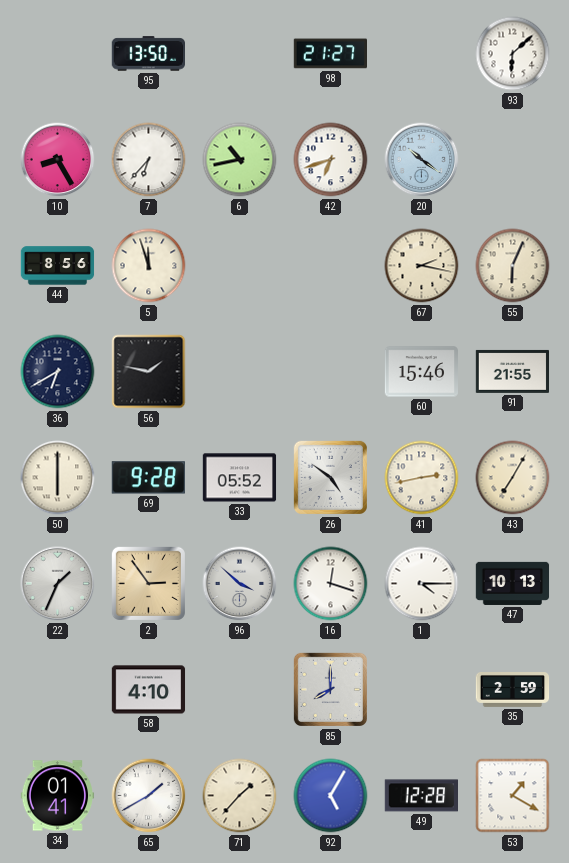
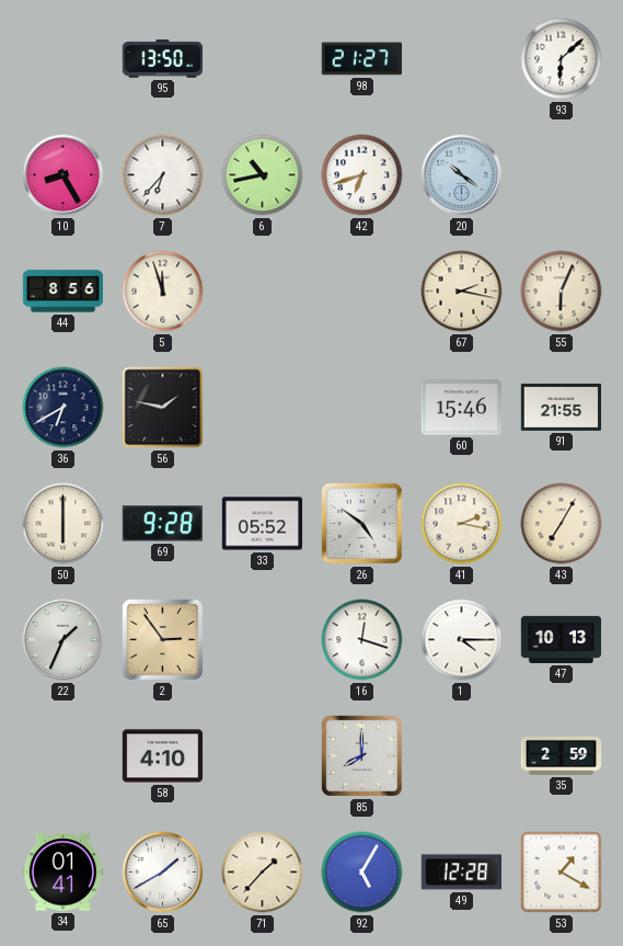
41: 2:43 -> 2:17
96: 3:52 -> none
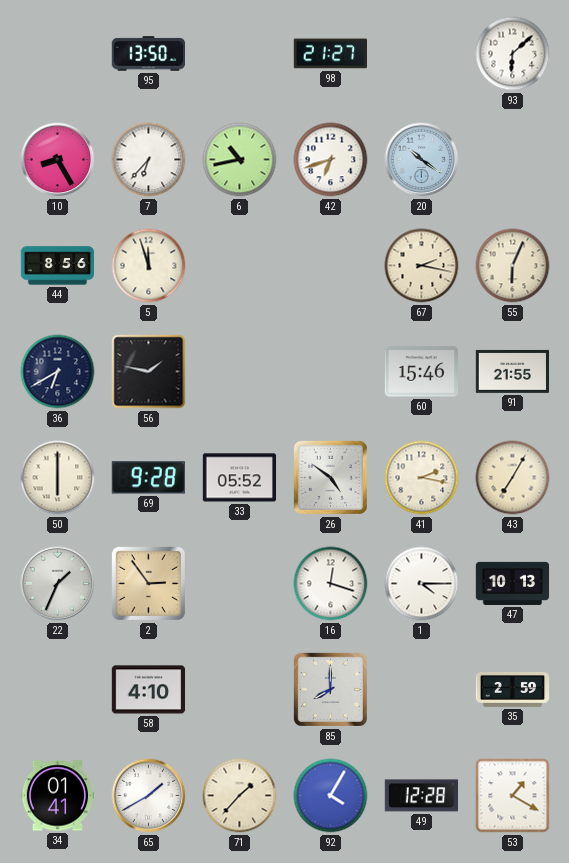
92: 5:05 -> 4:05
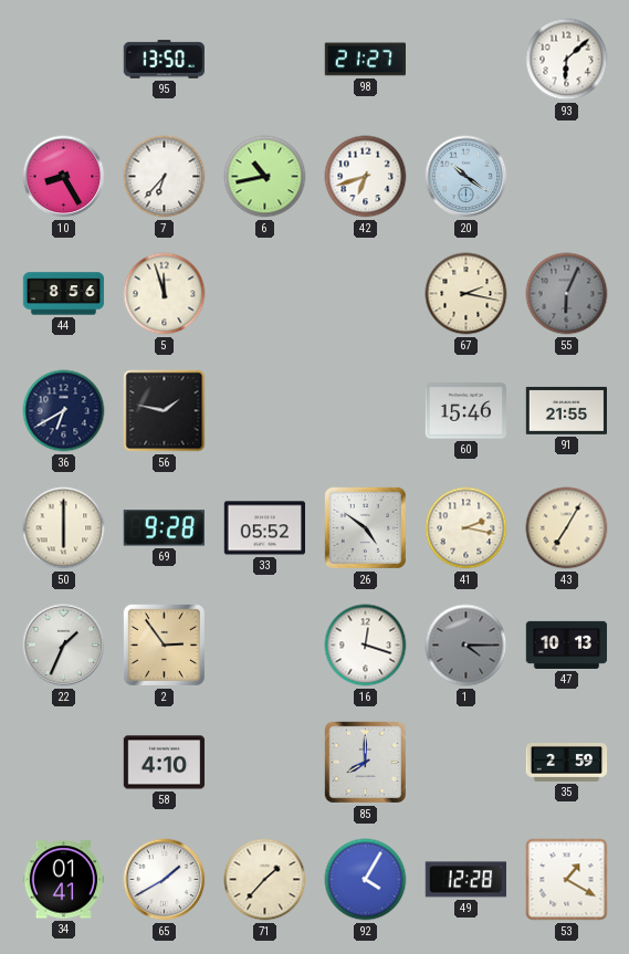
55 dial: cream -> grey
1 dial: white -> grey
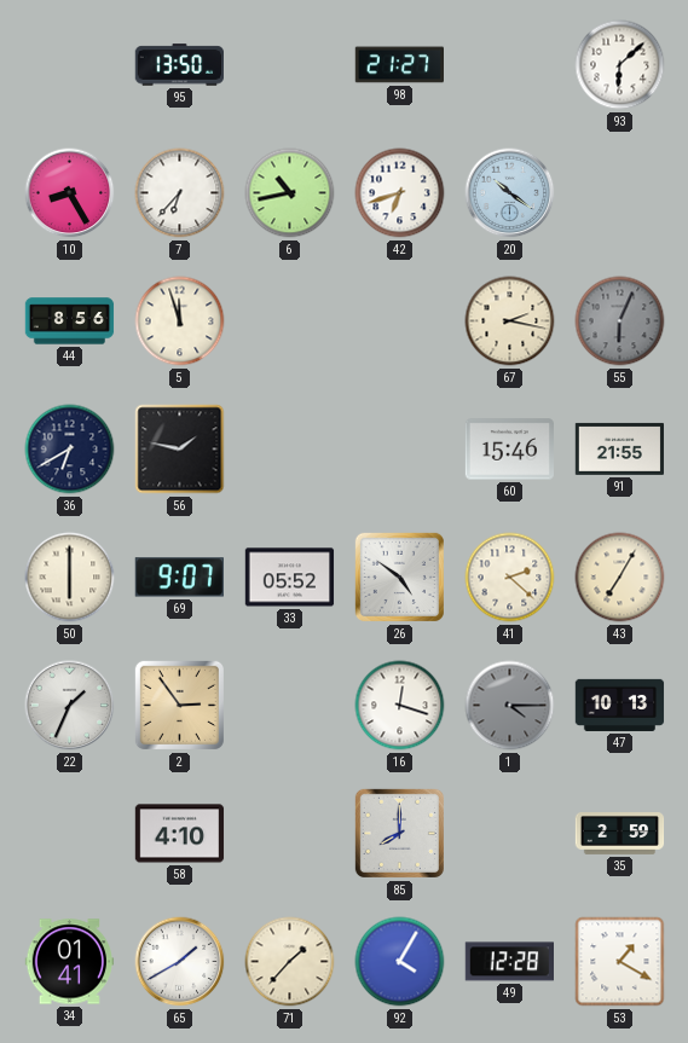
69: 9:28 -> 9:07
41: 2:17 -> 2:22
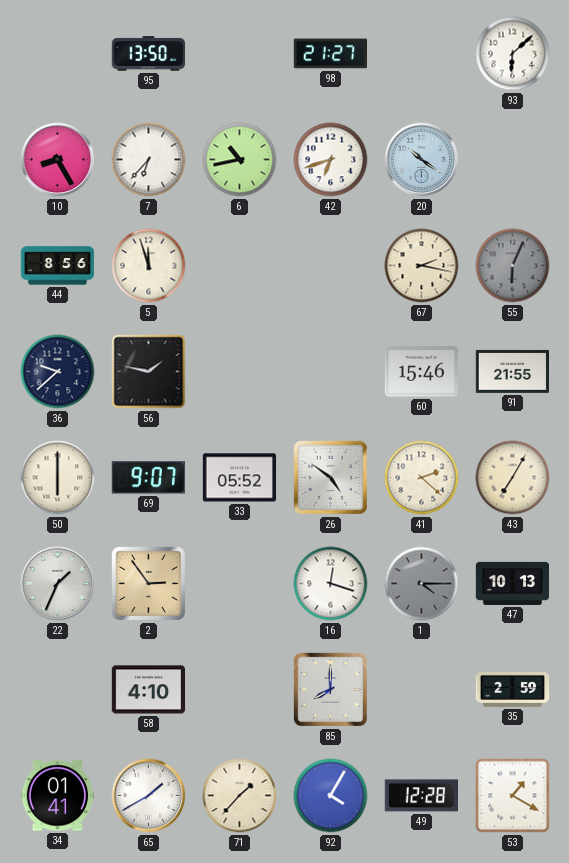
36: 6:40 -> 9:38
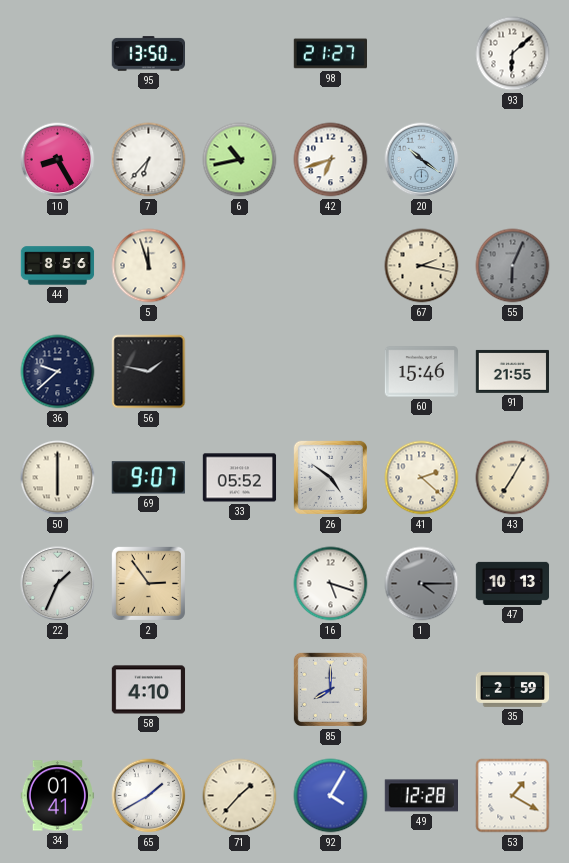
16: 12:18 -> 5:18
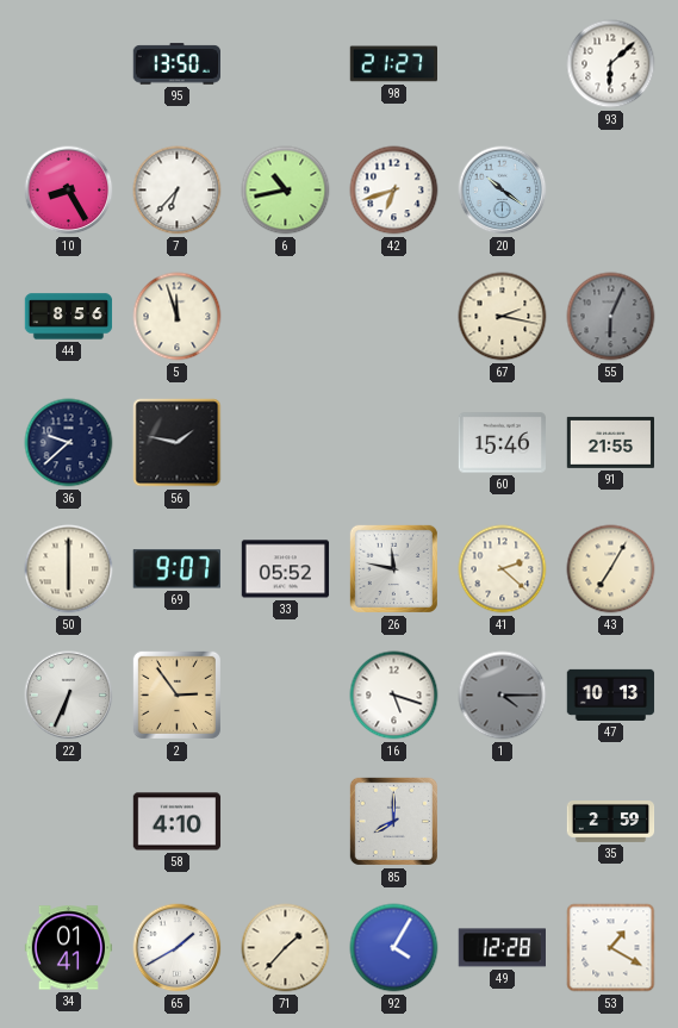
26: 4:51 -> 11:47
22: 1:34 -> 6:34
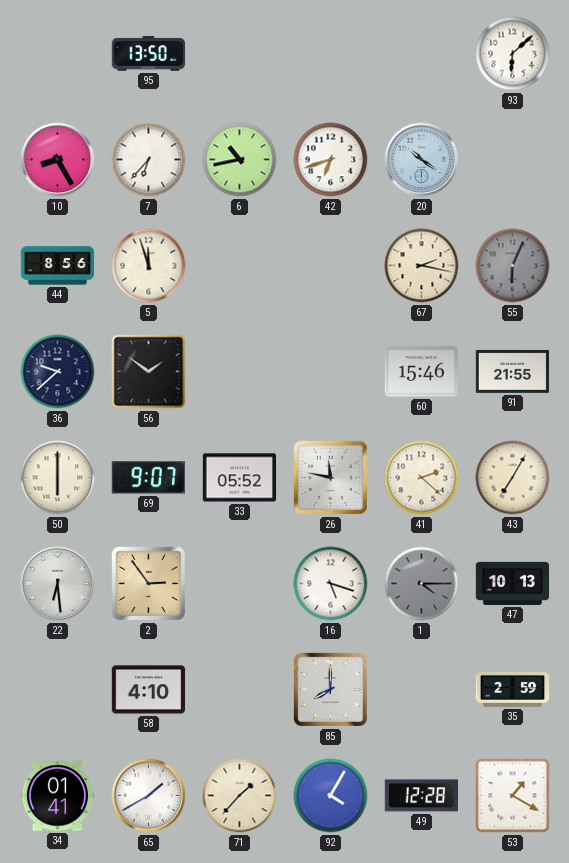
98: 21:27 -> none
56: 1:47 -> 1:51
22: 6:34 -> 6:29
